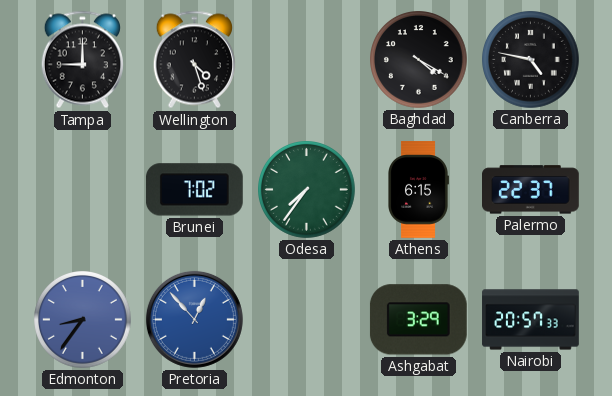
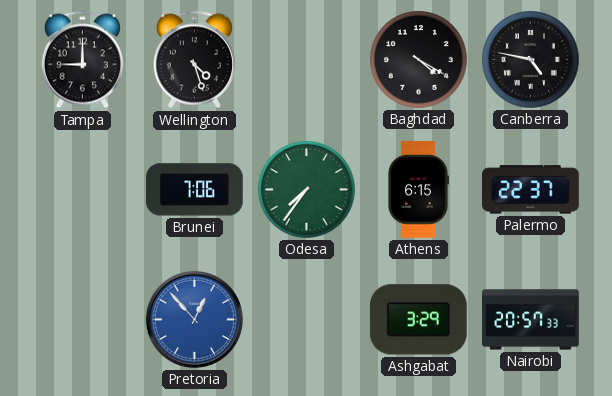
Brunei: 7:02 -> 7:06
Edmonton: 8:36 -> none
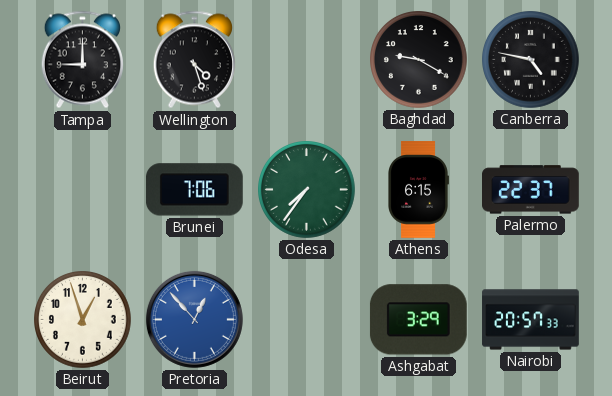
Baghdad: 4:20 -> 9:20
Beirut: none -> 12:57
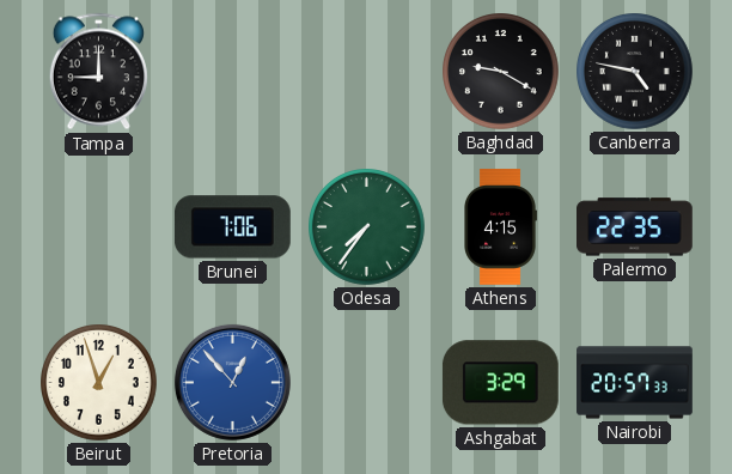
Wellington: 4:27 -> none
Athens: 6:15 -> 4:15
Palermo: 22:37 -> 22:35
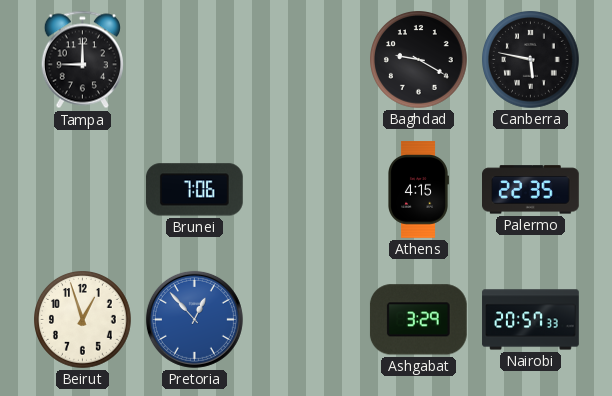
Canberra: 4:47 -> 5:47
Odesa: 7:36 -> none
